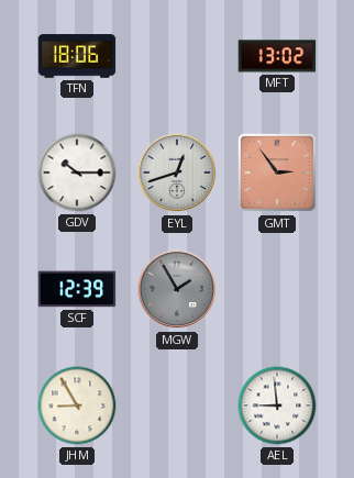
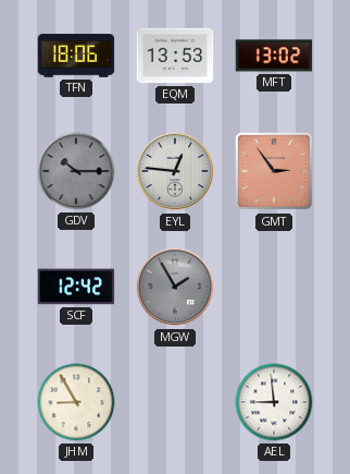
EQM: none -> 13:53
GDV dial: white -> grey
EYL: 12:42 -> 12:46
SCF: 12:39 -> 12:42
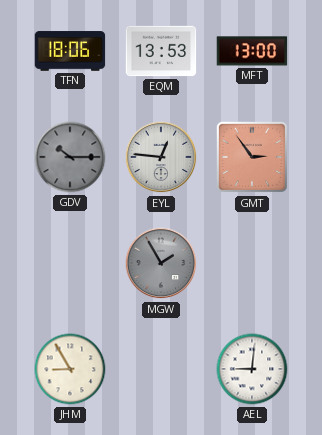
MFT: 13:02 -> 13:00
SCF: 12:42 -> none
AEL: 8:59 -> 9:01
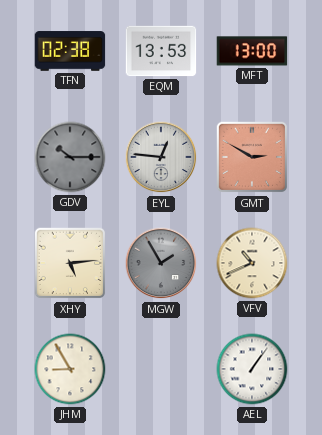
TFN: 18:06 -> 02:38
GMT: 2:54 -> 2:50
XHY: none -> 5:14
VFV: none -> 10:41
AEL: 9:01 -> 1:06
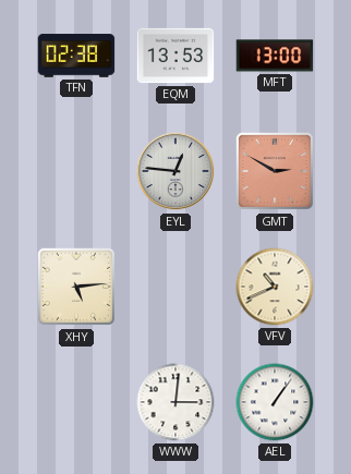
GDV: 10:15 -> none
MGW: 1:55 -> none
JHM: 8:55 -> none
WWW: none -> 3:01
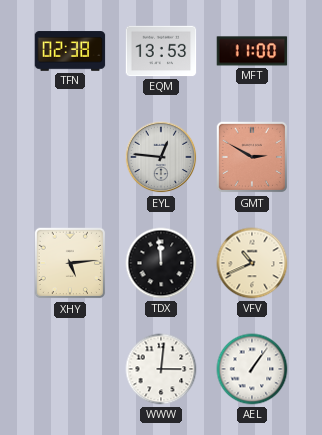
MFT: 13:00 -> 11:00
TDX: none -> 11:59
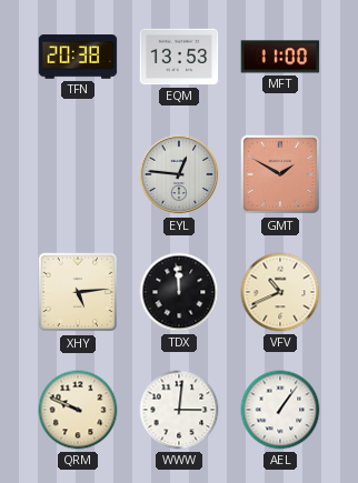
TFN: 02:38 -> 20:38
GMT: 2:50 -> 1:50
QRM: none -> 9:49
